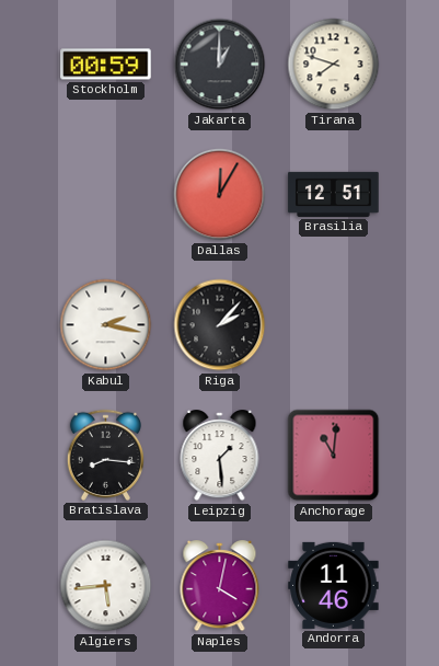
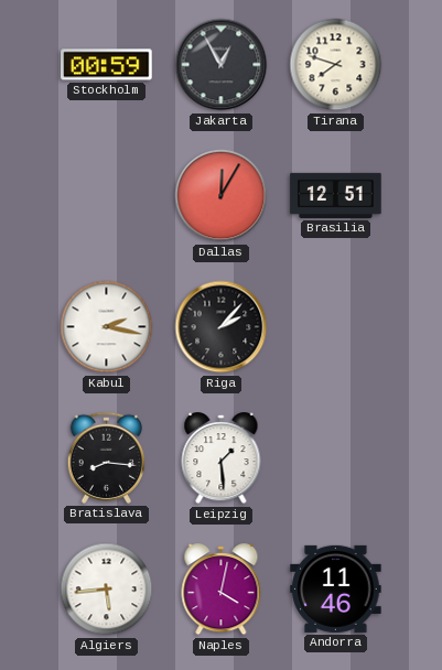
Jakarta: 1:00 -> 12:55
Anchorage: 11:01 -> none
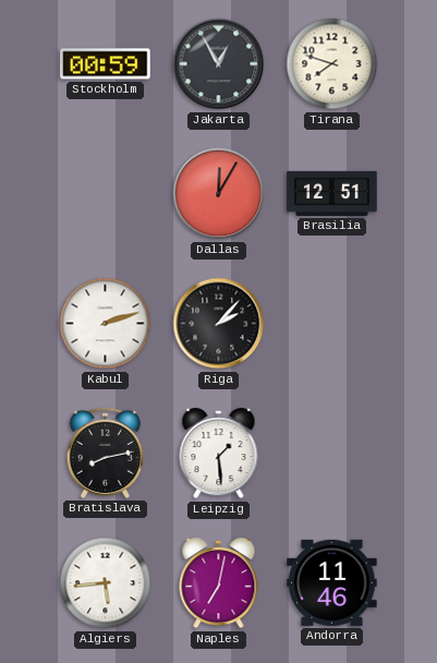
Kabul: 2:17 -> 2:12
Bratislava: 8:16 -> 8:13
Naples: 4:02 -> 7:02
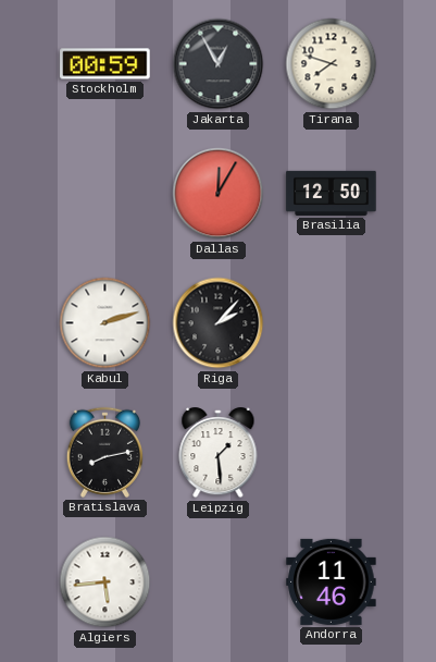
Brasilia: 12:51 -> 12:50
Naples: 7:02 -> none
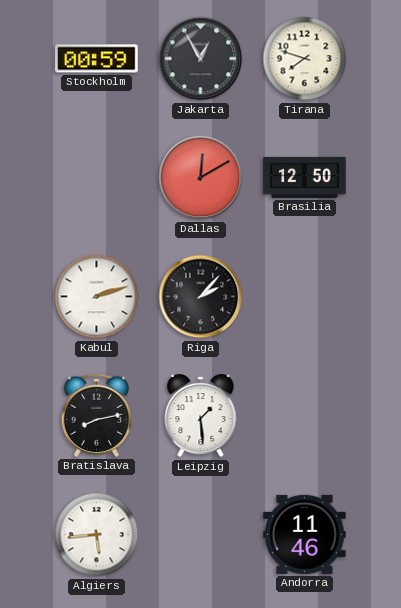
Dallas: 12:05 -> 12:10
